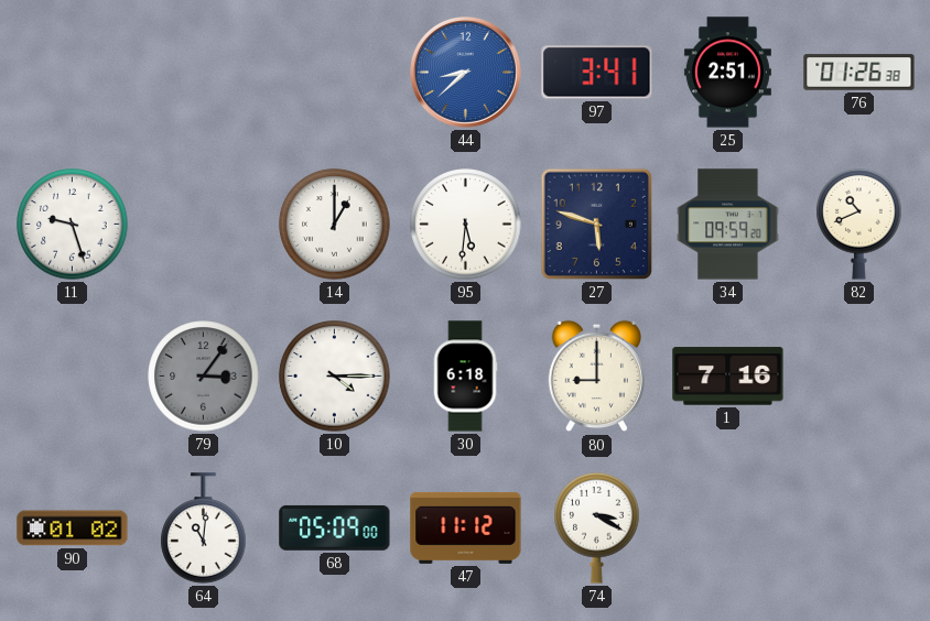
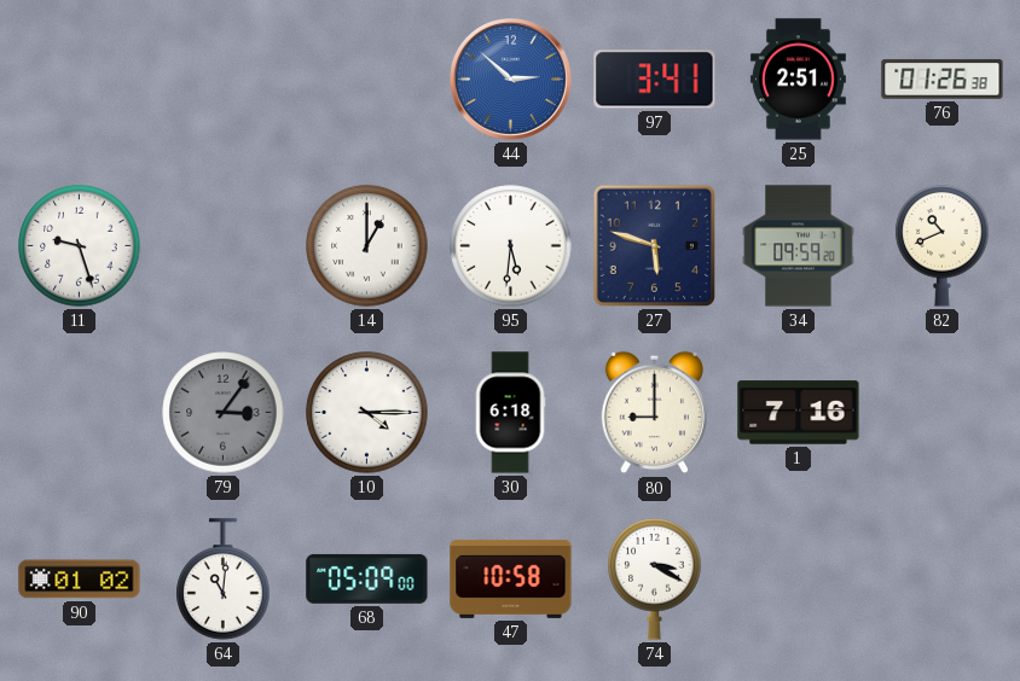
44: 8:38 -> 2:52
47: 11:12 -> 10:58
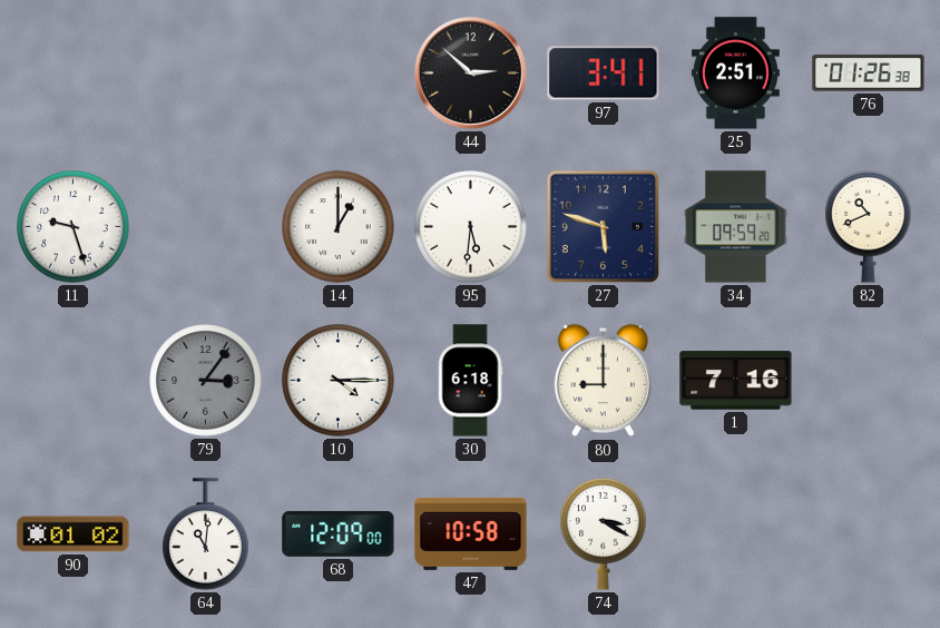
44 dial: blue -> black
68: 05:09 -> 12:09
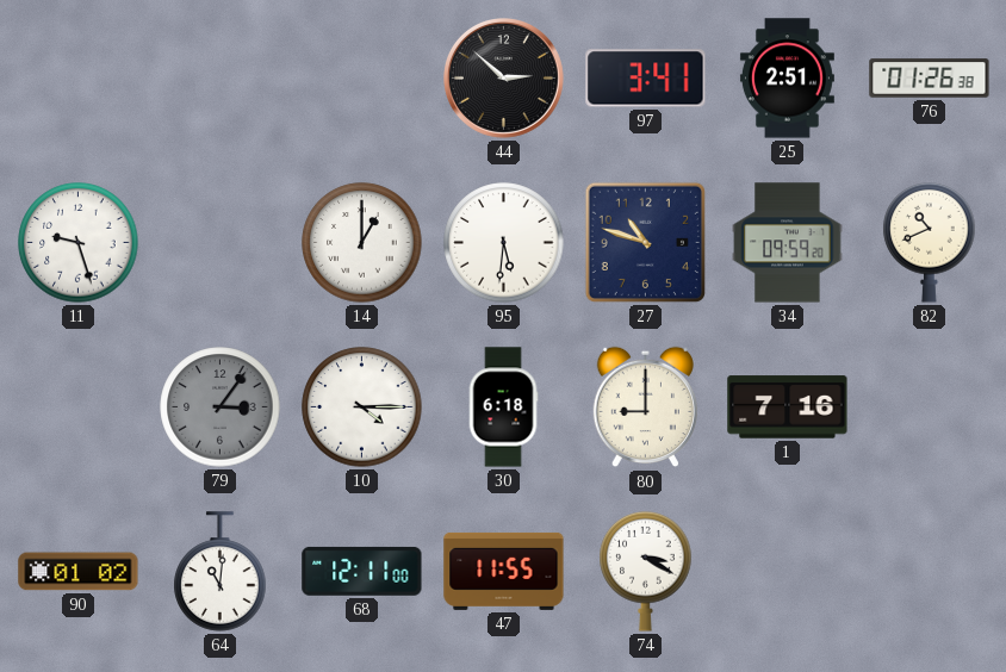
27: 5:48 -> 10:48
68: 12:09 -> 12:11
47: 10:58 -> 11:55
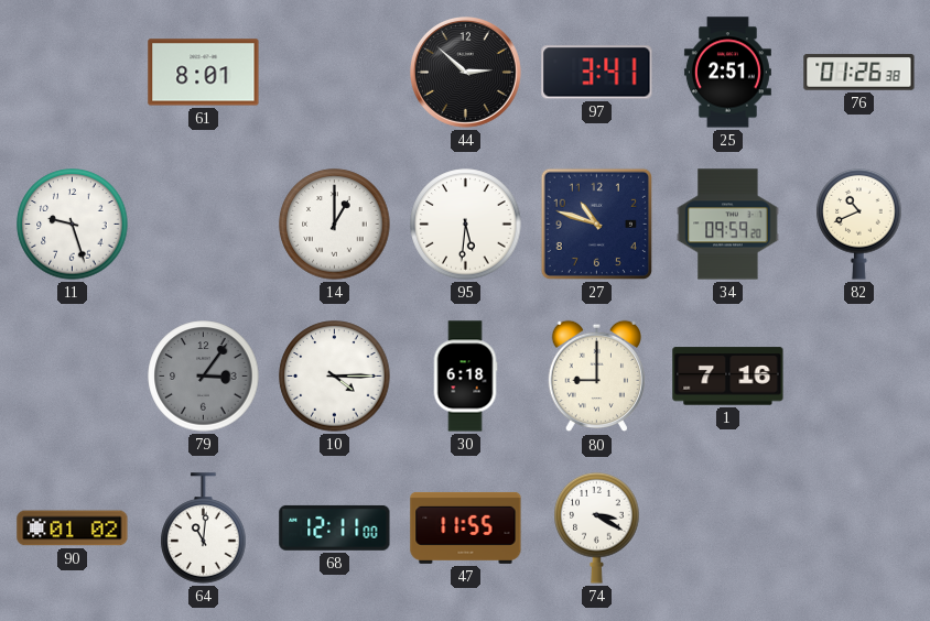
61: none -> 8:01
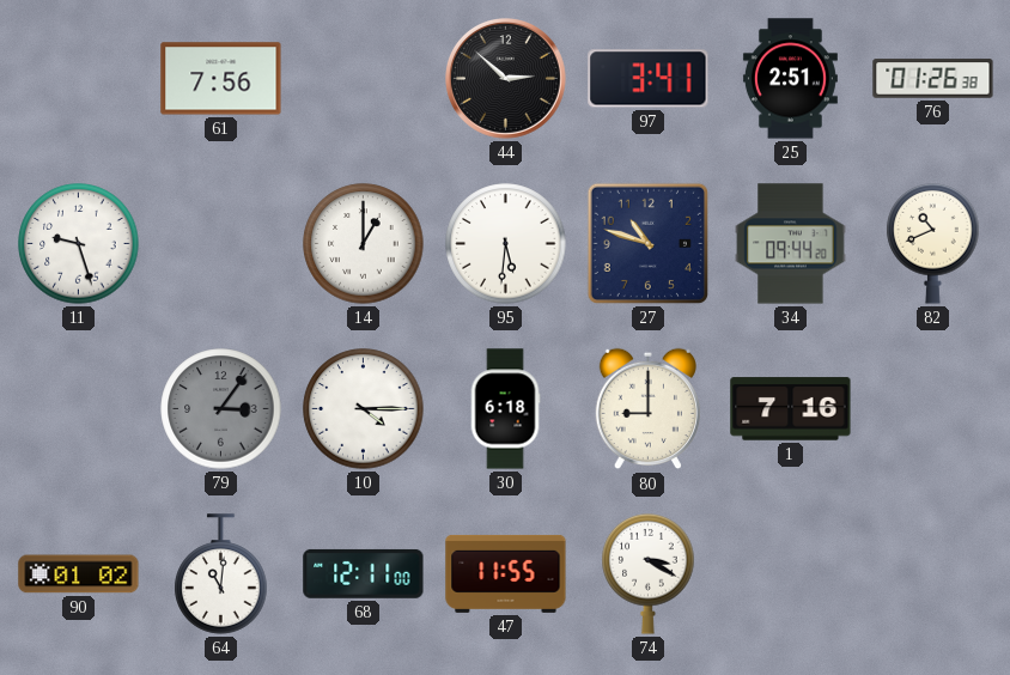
61: 8:01 -> 7:56
34: 09:59 -> 09:44
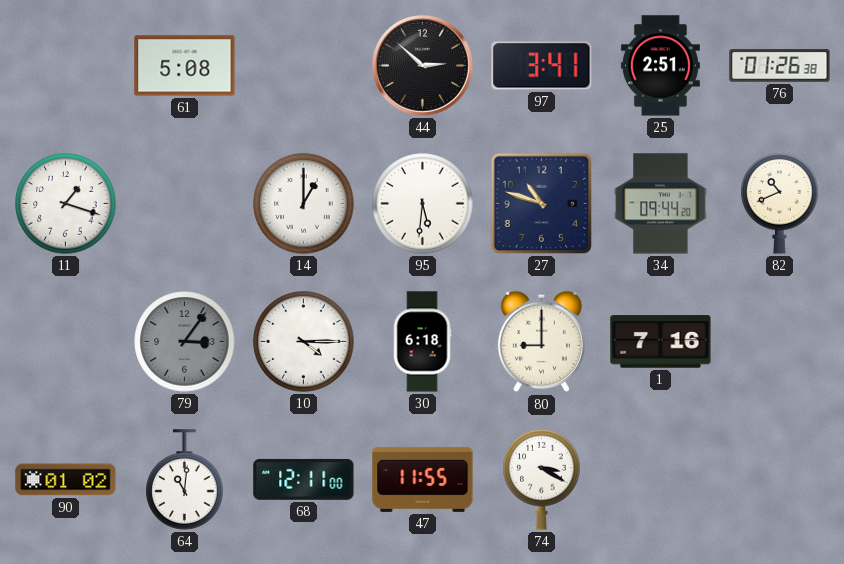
61: 7:56 -> 5:08
11: 9:27 -> 1:18
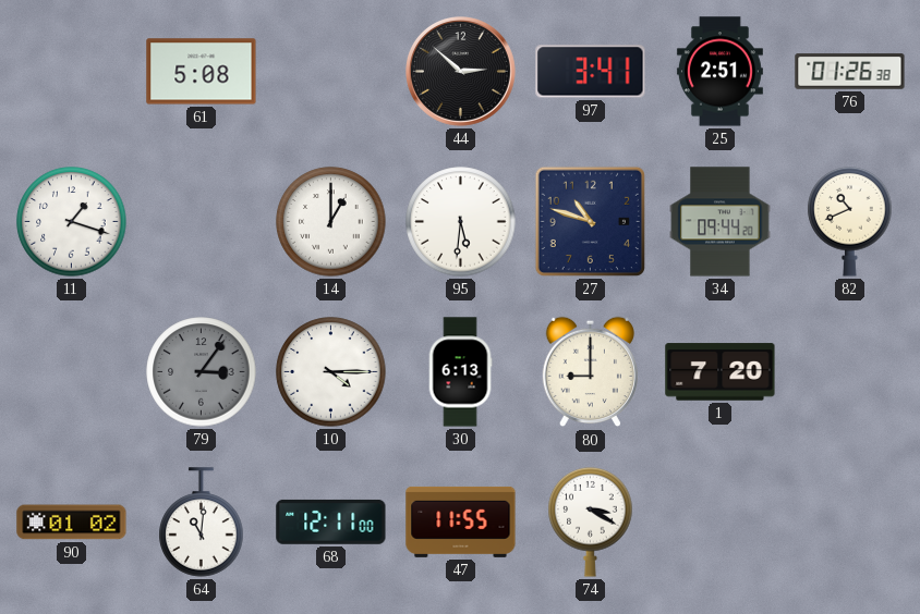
30: 6:18 -> 6:13
1: 7:16 -> 7:20
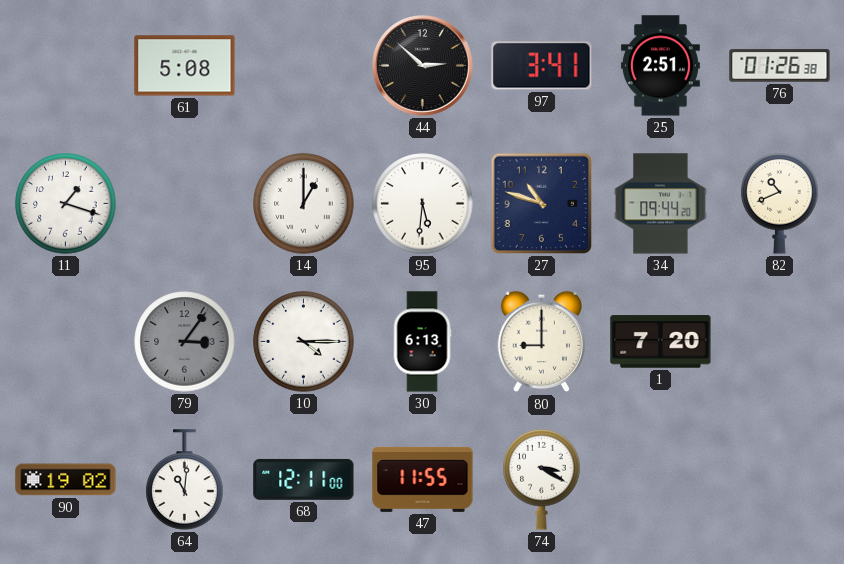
90: 01:02 -> 19:02
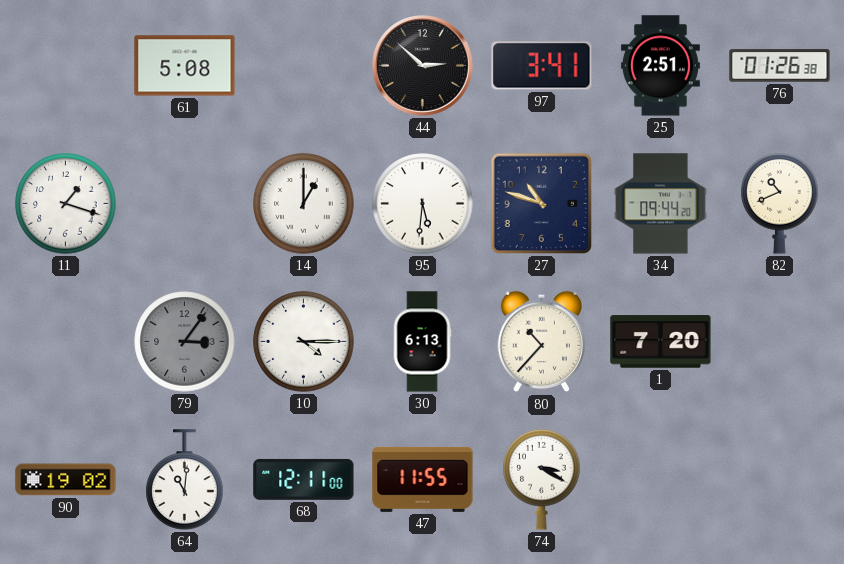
80: 9:00 -> 10:37
